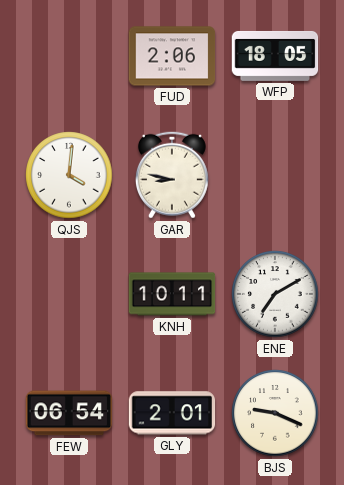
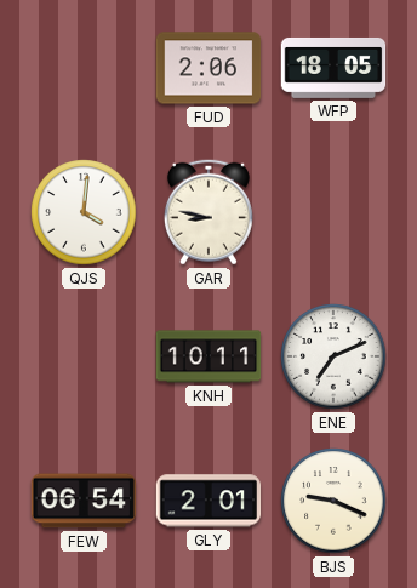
ENE: 7:10 -> 7:11
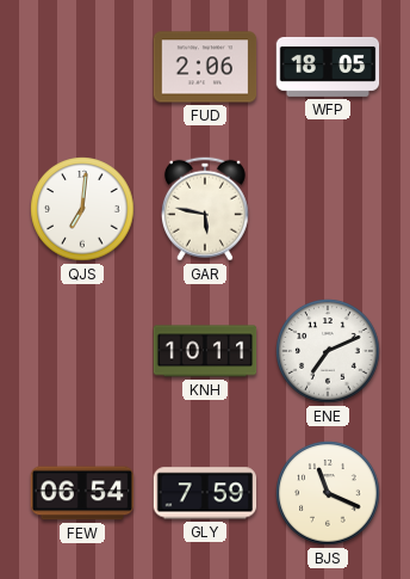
QJS: 4:01 -> 7:01
GAR: 8:47 -> 5:47
GLY: 2:01 -> 7:59
BJS: 9:19 -> 11:19
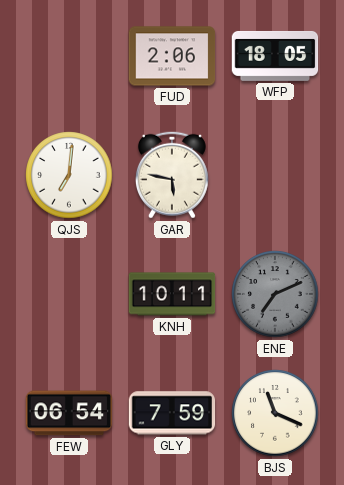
ENE dial: white -> grey
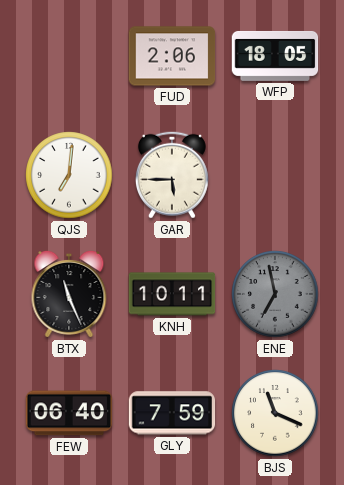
GAR: 5:47 -> 5:45
BTX: none -> 11:26
ENE: 7:11 -> 6:58
FEW: 06:54 -> 06:40
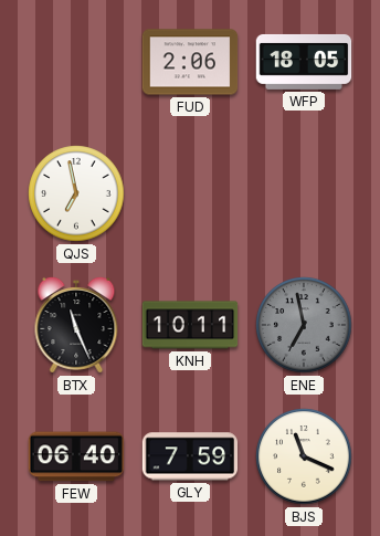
QJS: 7:01 -> 6:58
GAR: 5:45 -> none
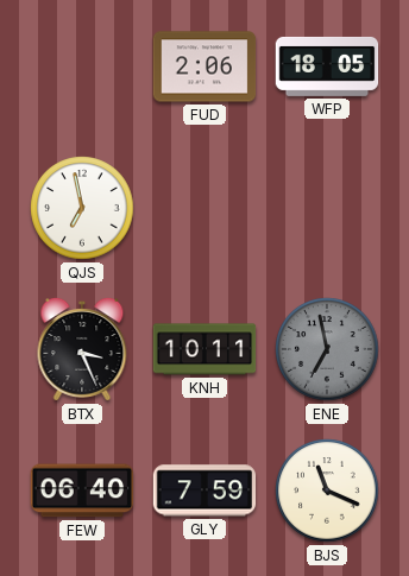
BTX: 11:26 -> 3:26
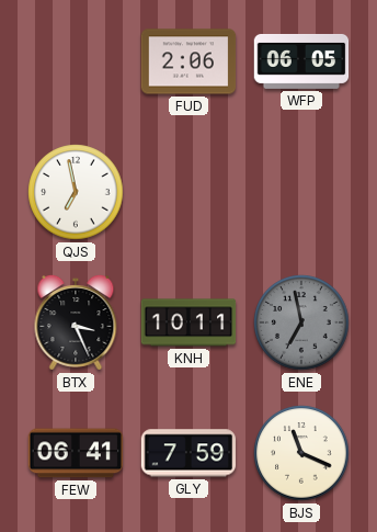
WFP: 18:05 -> 06:05
FEW: 06:40 -> 06:41
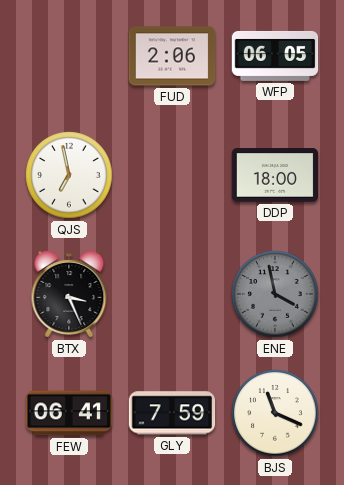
DDP: none -> 18:00
KNH: 10:11 -> none
ENE: 6:58 -> 3:58
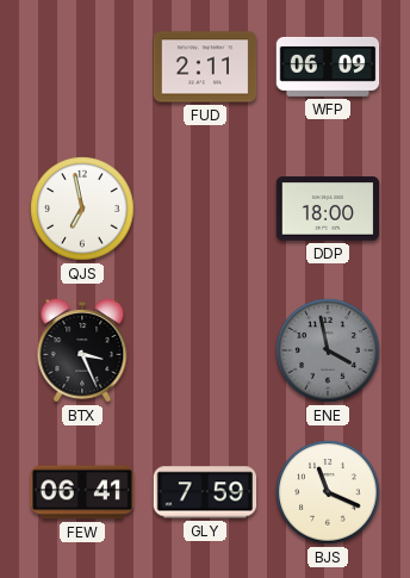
FUD: 2:06 -> 2:11
WFP: 06:05 -> 06:09
